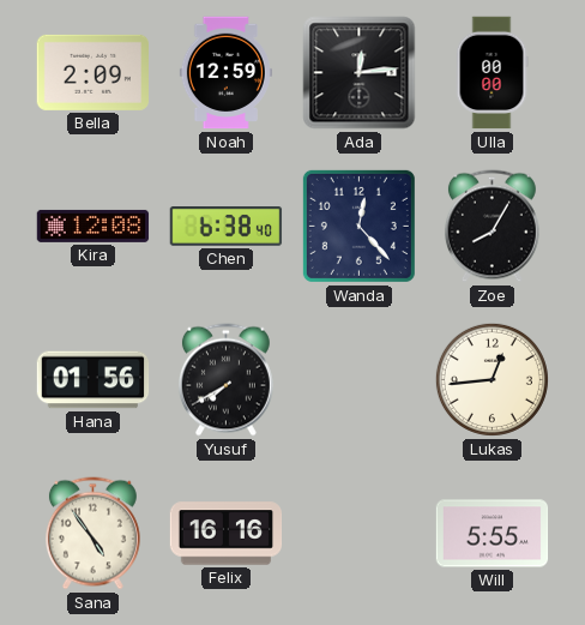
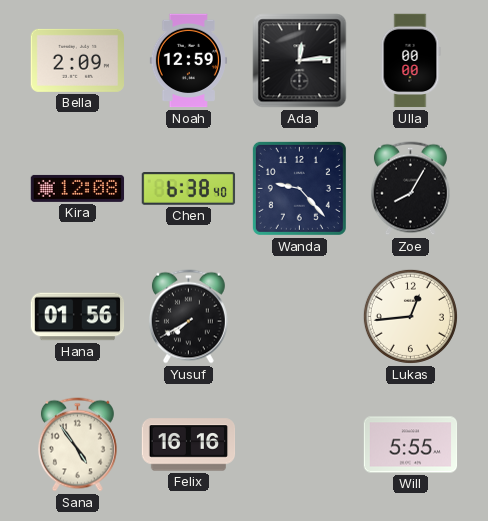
Wanda: 12:23 -> 9:23
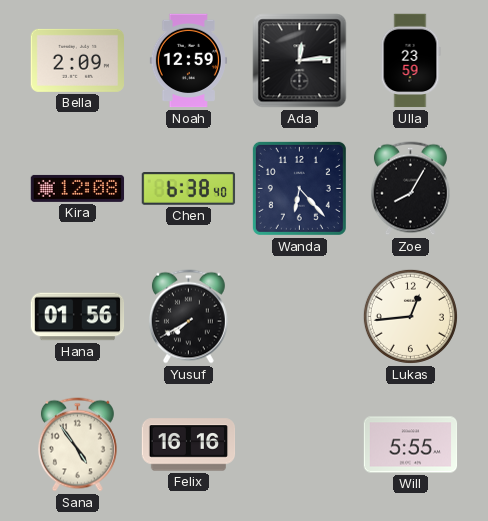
Ulla: 00:00 -> 23:59
Wanda: 9:23 -> 6:23
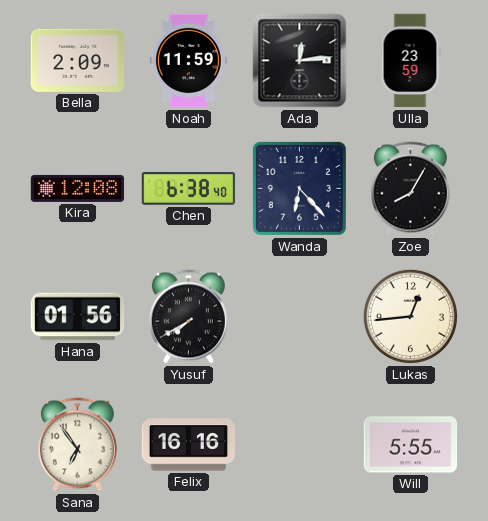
Noah: 12:59 -> 11:59
Sana: 4:54 -> 6:54
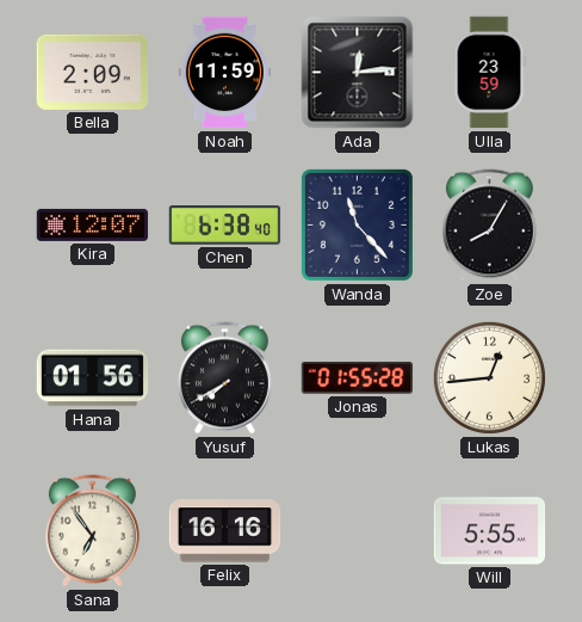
Kira: 12:08 -> 12:07
Wanda: 6:23 -> 11:23
Jonas: none -> 01:55
